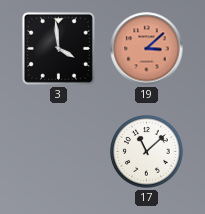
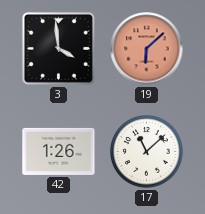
19: 3:08 -> 6:08
42: none -> 1:26
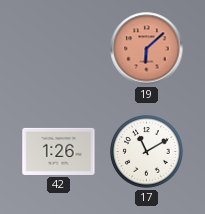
3: 3:59 -> none
17: 11:08 -> 11:10
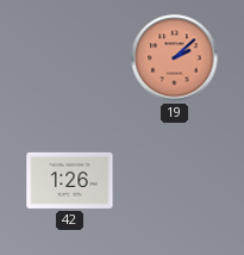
19: 6:08 -> 2:08
17: 11:10 -> none
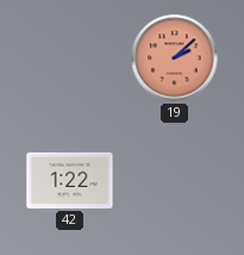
42: 1:26 -> 1:22
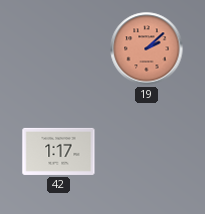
42: 1:22 -> 1:17
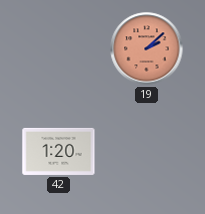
42: 1:17 -> 1:20
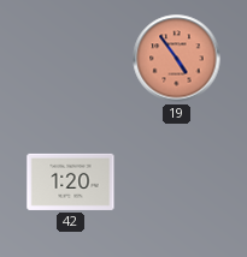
19: 2:08 -> 4:54
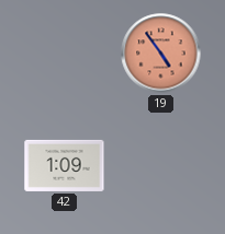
42: 1:20 -> 1:09
